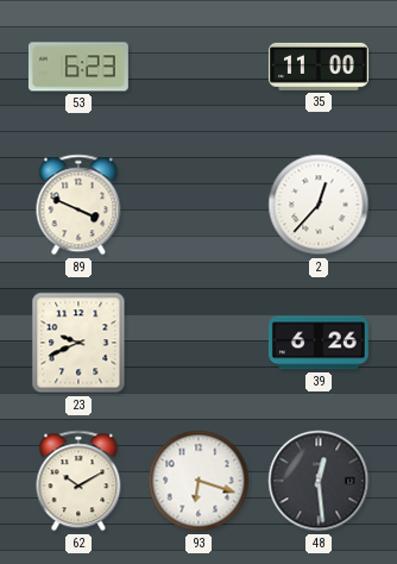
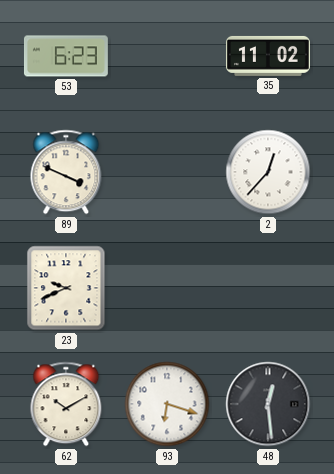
35: 11:00 -> 11:02
39: 6:26 -> none
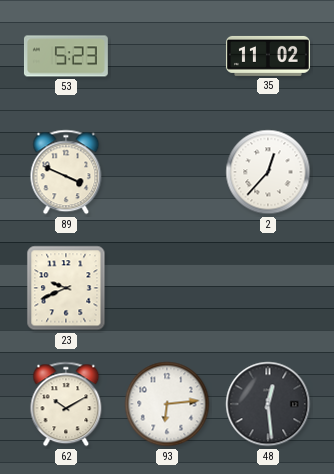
53: 6:23 -> 5:23
93: 6:18 -> 6:14
